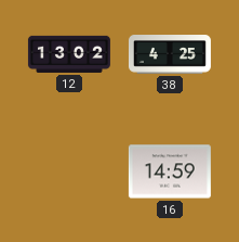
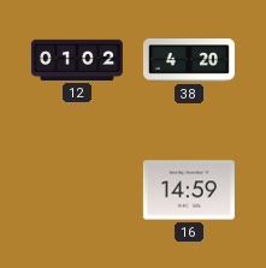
12: 13:02 -> 01:02
38: 4:25 -> 4:20
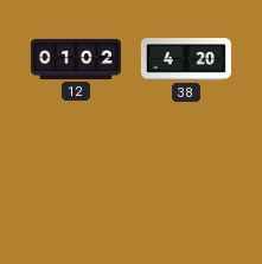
16: 14:59 -> none
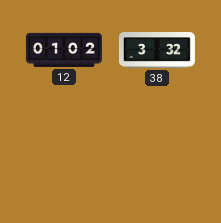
38: 4:20 -> 3:32
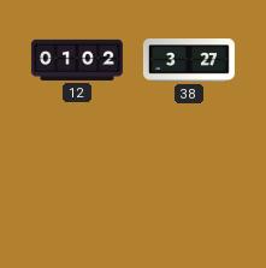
38: 3:32 -> 3:27
